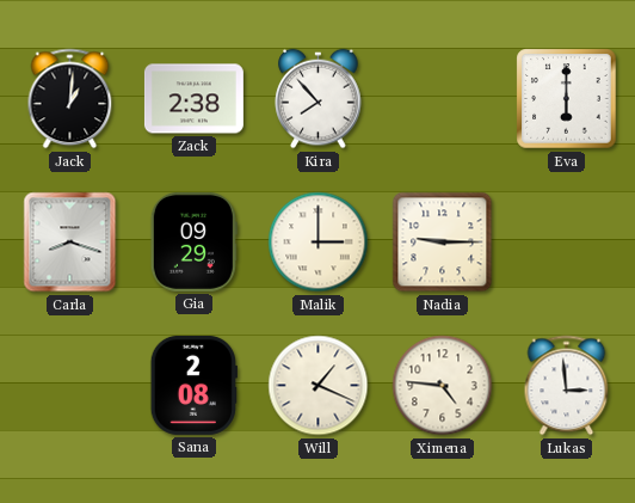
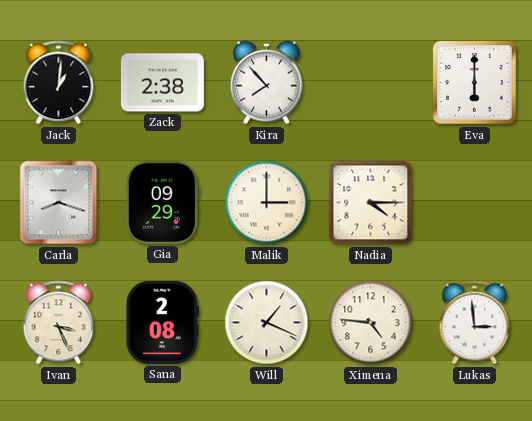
Nadia: 9:15 -> 4:15
Ivan: none -> 3:26
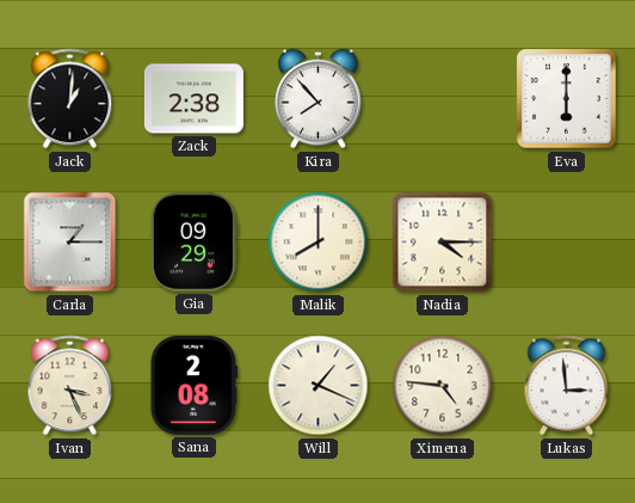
Carla: 8:18 -> 1:15
Malik: 3:00 -> 8:00
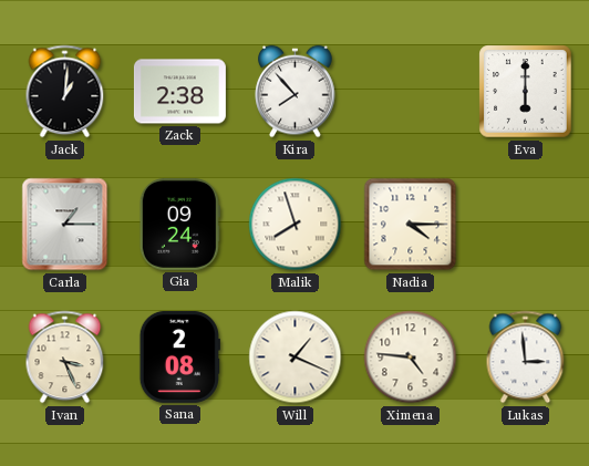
Gia: 09:29 -> 09:24
Malik: 8:00 -> 7:57
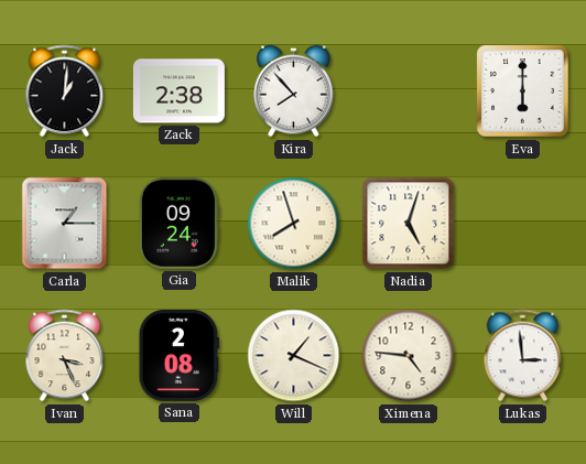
Nadia: 4:15 -> 5:03
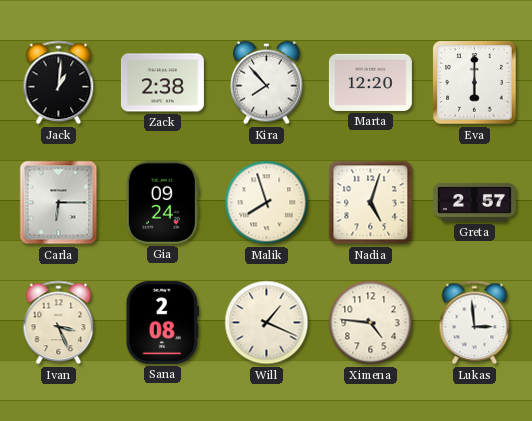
Marta: none -> 12:20
Carla: 1:15 -> 6:15
Greta: none -> 2:57
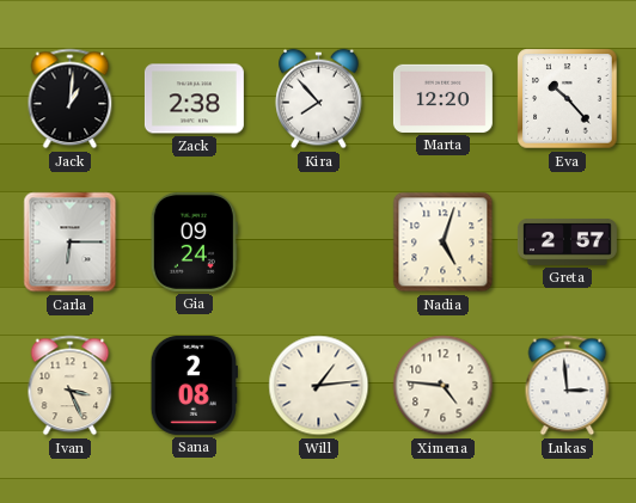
Eva: 6:00 -> 10:23
Malik: 7:57 -> none
Will: 1:19 -> 1:14
